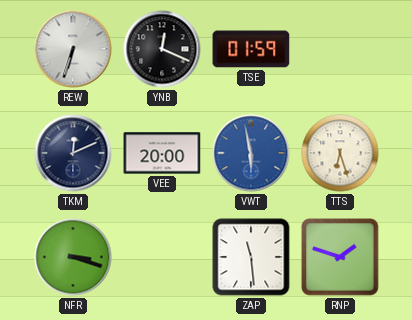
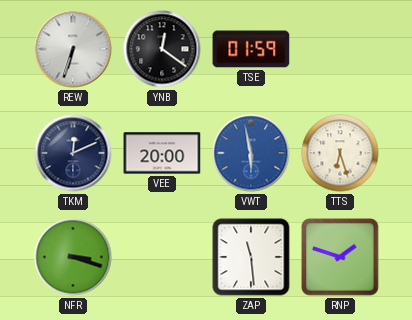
YNB: 12:19 -> 12:21
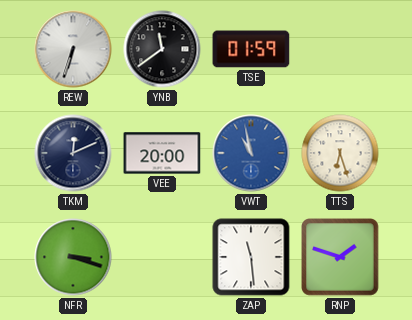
YNB: 12:21 -> 11:39
VWT: 5:58 -> 10:58
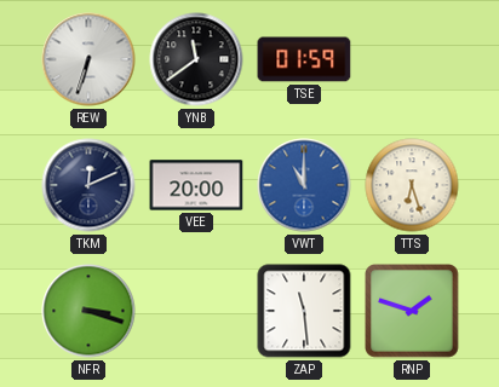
VWT: 10:58 -> 11:00
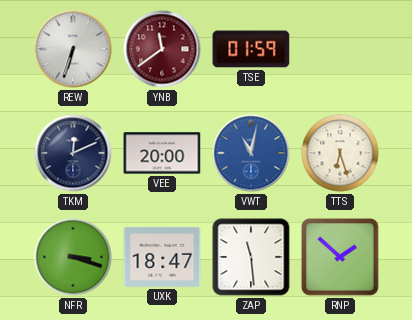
YNB dial: black -> burgundy
VWT: 11:00 -> 11:02
UXK: none -> 18:47
RNP: 1:48 -> 1:52
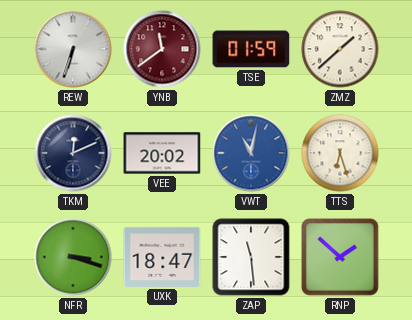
ZMZ: none -> 1:38
VEE: 20:00 -> 20:02
